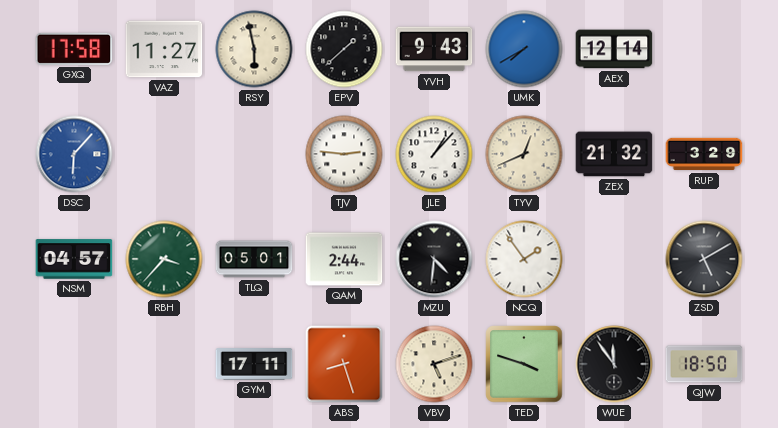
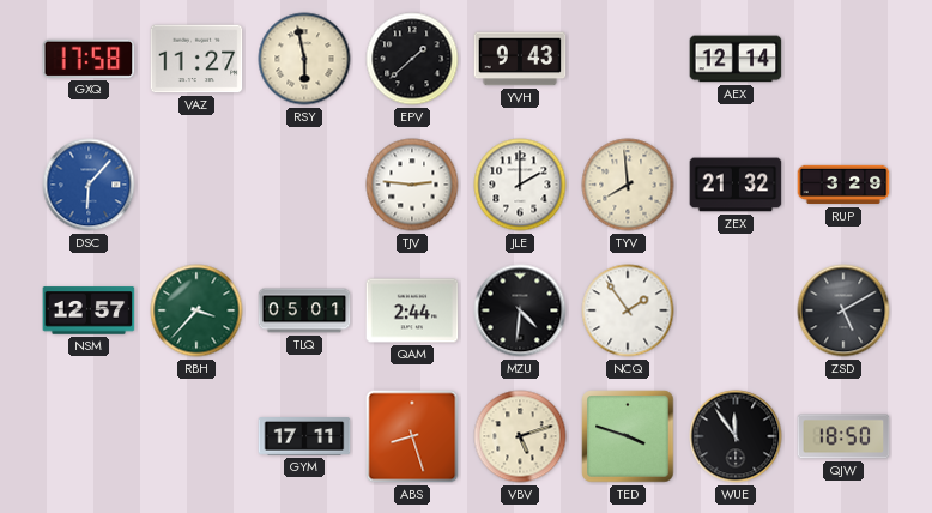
UMK: 7:40 -> none
JLE: 1:07 -> 2:00
TYV: 12:41 -> 7:59
NSM: 04:57 -> 12:57
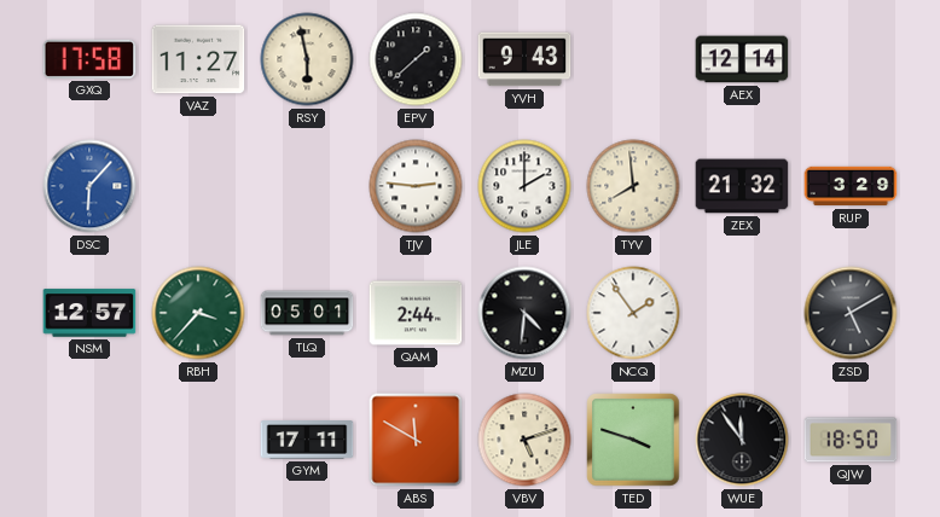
ABS: 8:27 -> 11:50
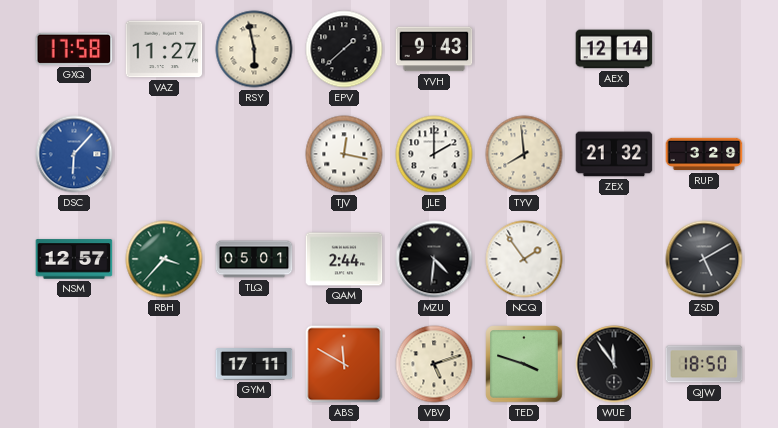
TJV: 2:46 -> 12:17
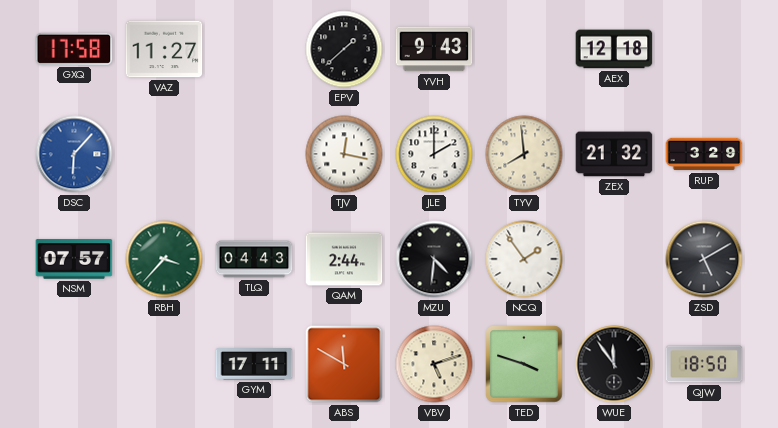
RSY: 5:58 -> none
AEX: 12:14 -> 12:18
NSM: 12:57 -> 07:57
TLQ: 05:01 -> 04:43
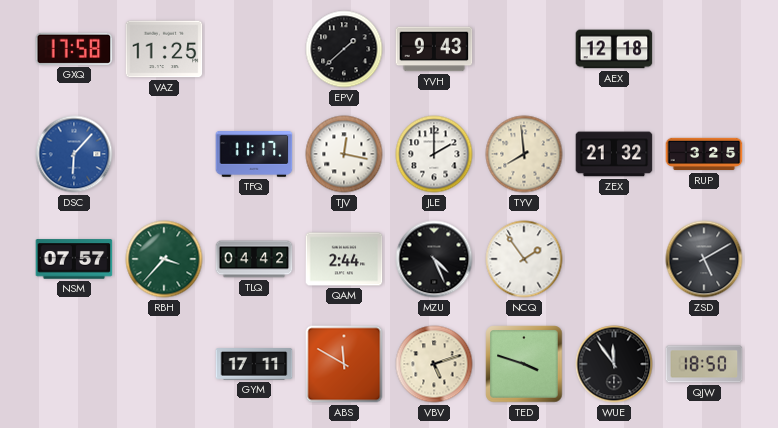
VAZ: 11:27 -> 11:25
TFQ: none -> 11:17
RUP: 3:29 -> 3:25
TLQ: 04:43 -> 04:42
MZU: 4:31 -> 4:26
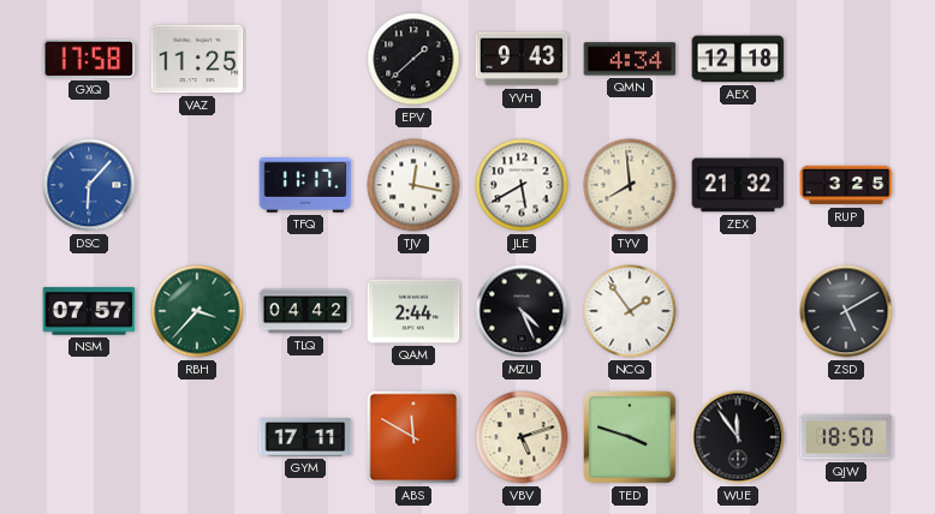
QMN: none -> 4:34
JLE: 2:00 -> 5:40
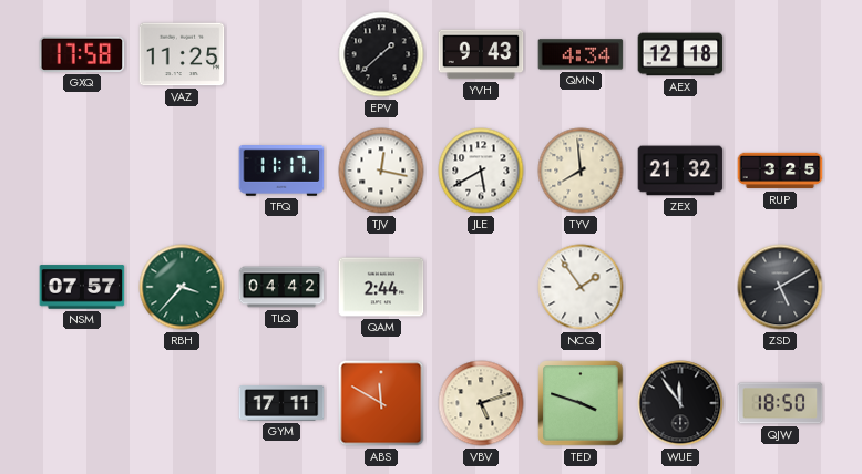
DSC: 6:07 -> none
MZU: 4:26 -> none
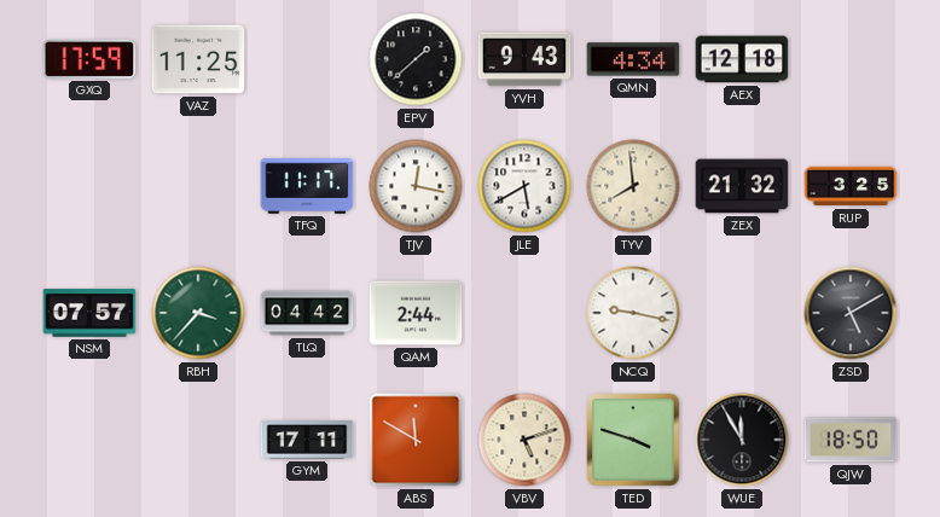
GXQ: 17:58 -> 17:59
NCQ: 1:54 -> 9:17
WUE: 11:54 -> 11:55
